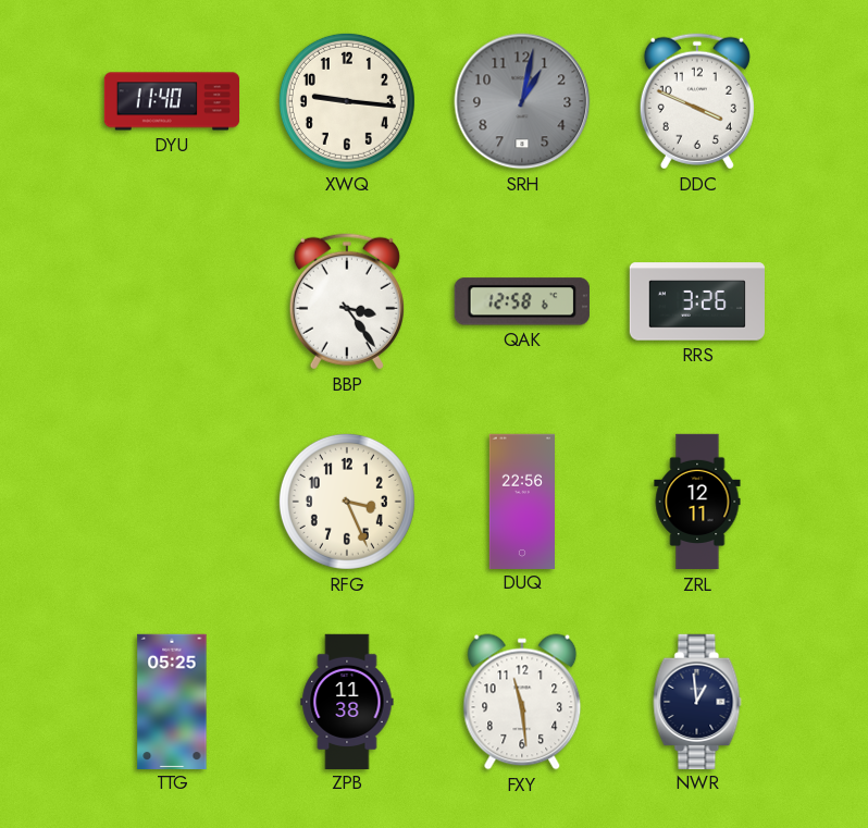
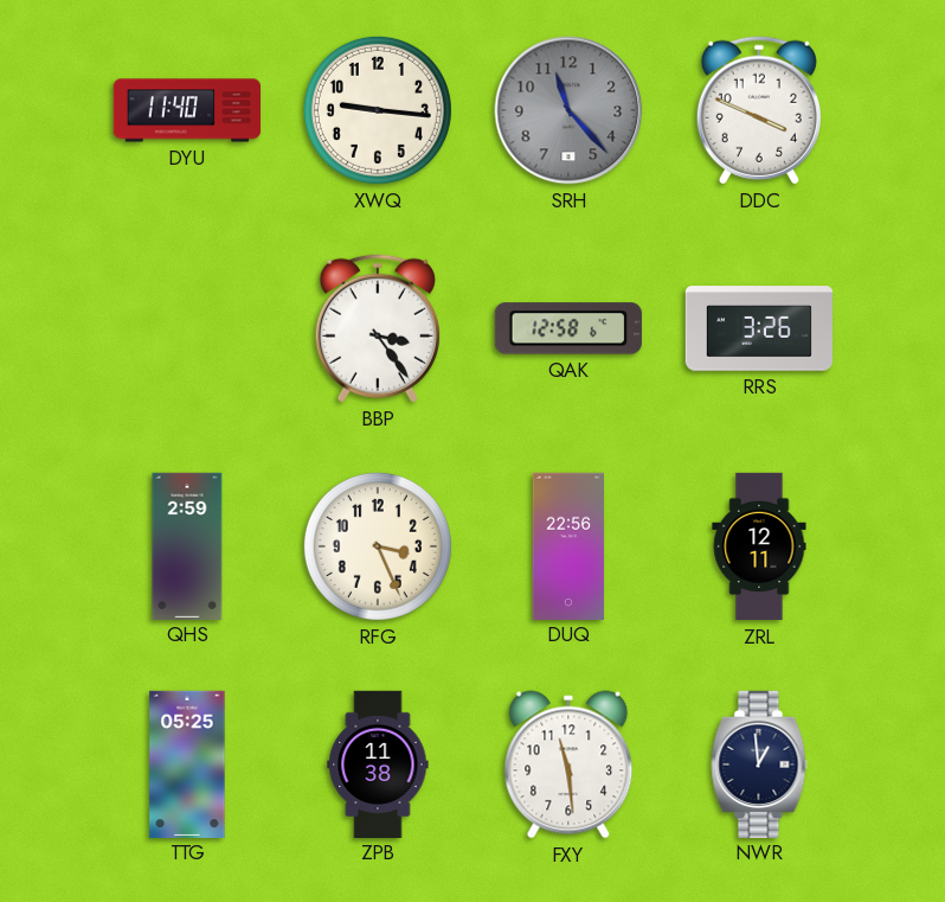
SRH: 1:02 -> 11:23
QHS: none -> 2:59
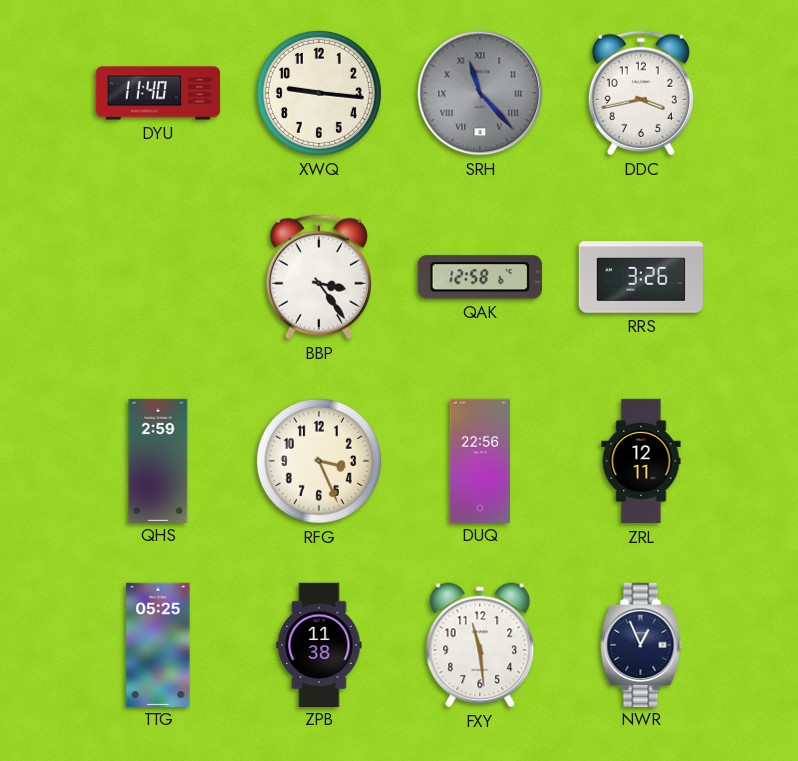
SRH numerals: Arabic -> Roman
DDC: 3:49 -> 3:43
NWR: 12:59 -> 12:56
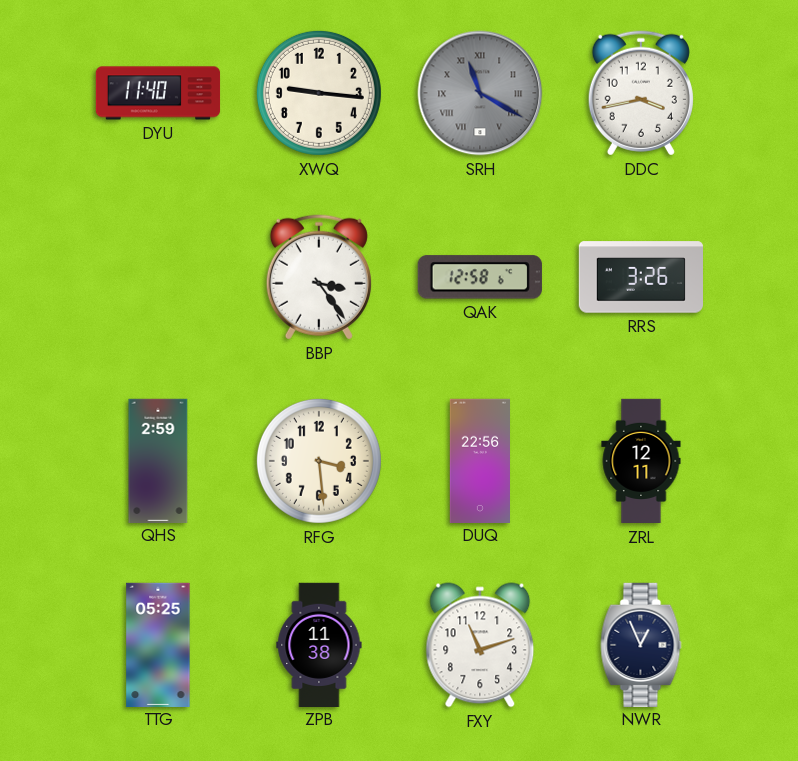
SRH: 11:23 -> 11:20
RFG: 3:26 -> 3:29
FXY: 11:29 -> 11:12
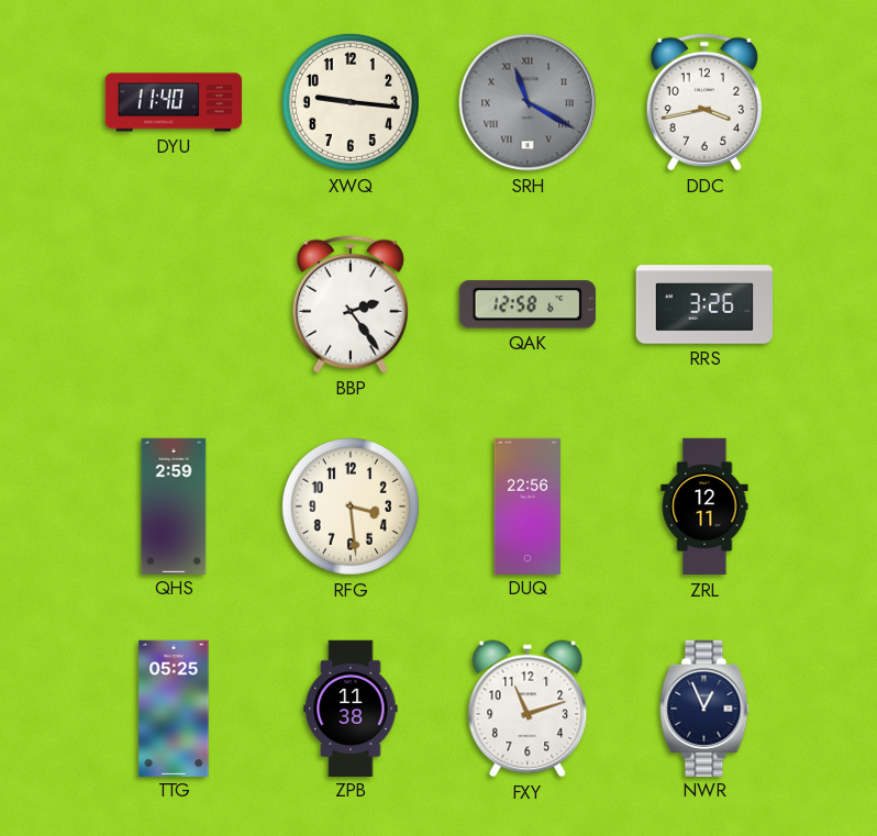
BBP: 3:24 -> 2:24
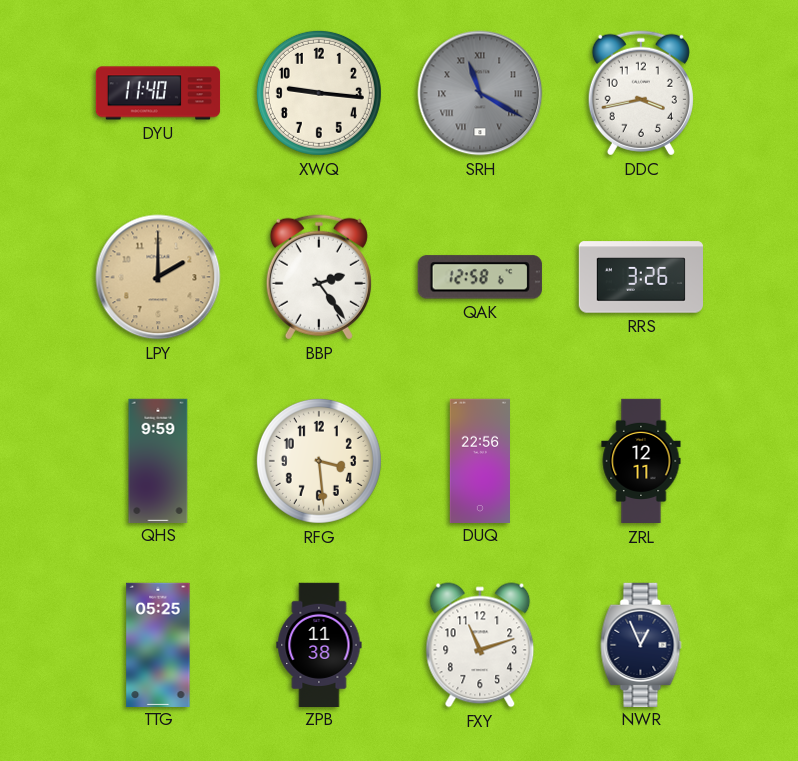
LPY: none -> 2:00
QHS: 2:59 -> 9:59
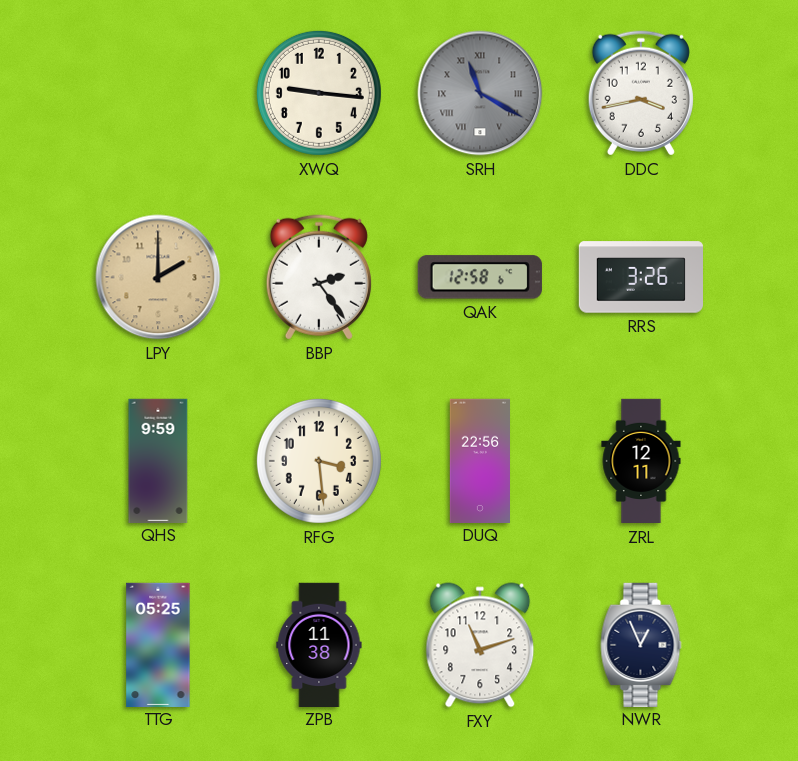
DYU: 11:40 -> none
